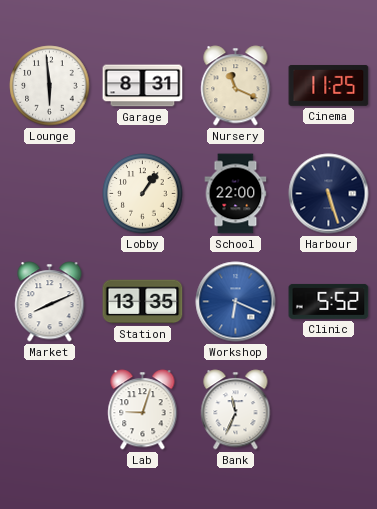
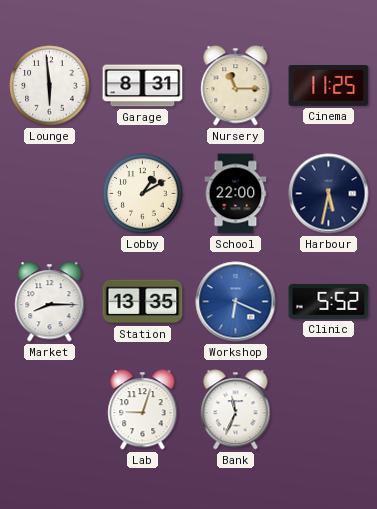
Nursery: 11:19 -> 11:15
Lobby: 1:06 -> 1:10
Harbour: 5:27 -> 5:32
Market: 8:11 -> 8:15
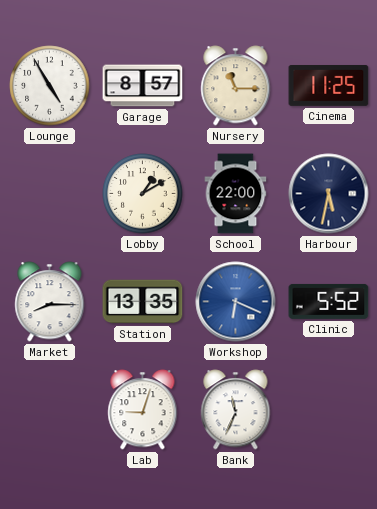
Lounge: 5:59 -> 4:55
Garage: 8:31 -> 8:57
